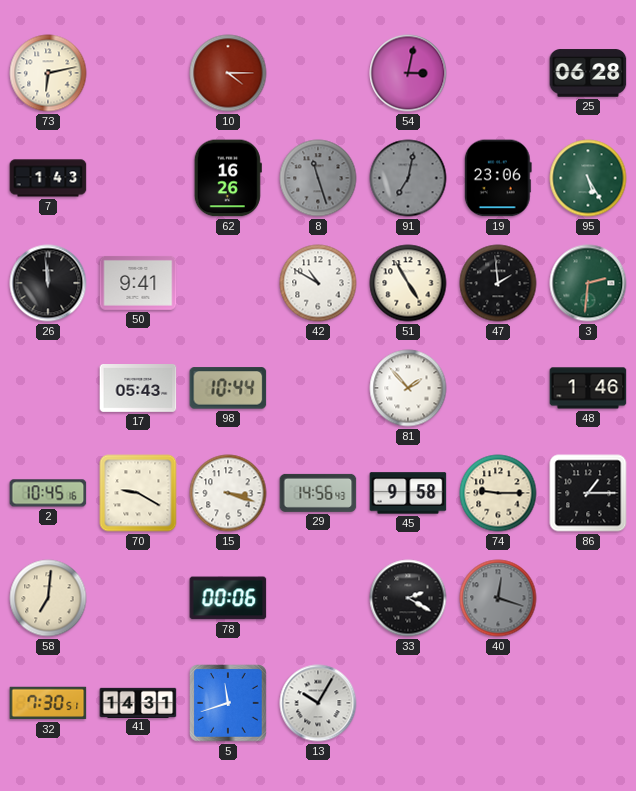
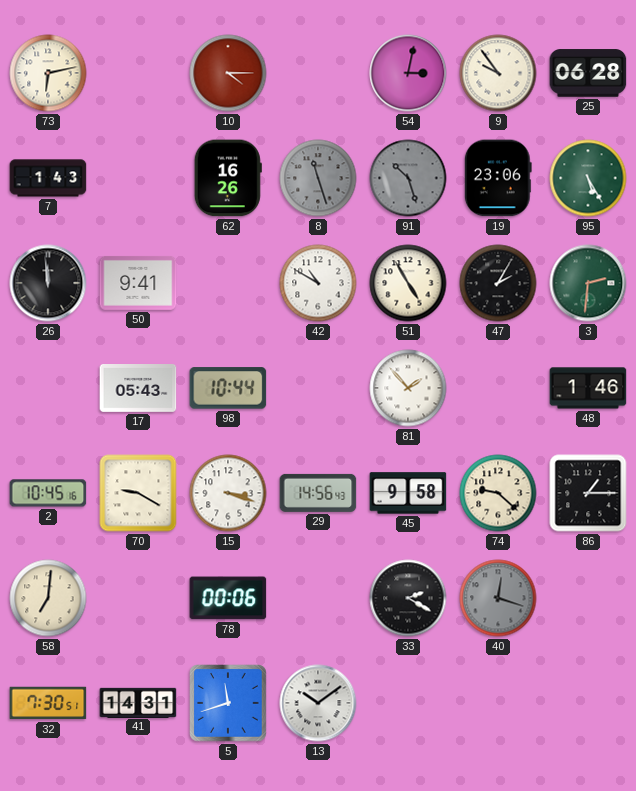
9: none -> 9:54
91: 7:02 -> 10:27
47: 1:59 -> 2:05
74: 9:15 -> 9:22
13: 10:05 -> 10:09
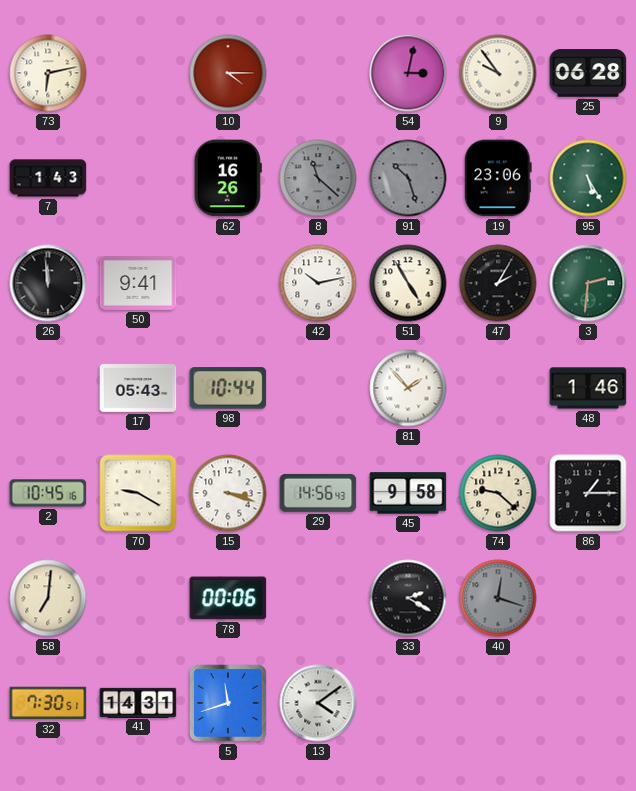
8: 11:27 -> 11:22
42: 10:50 -> 10:13
13: 10:09 -> 4:09
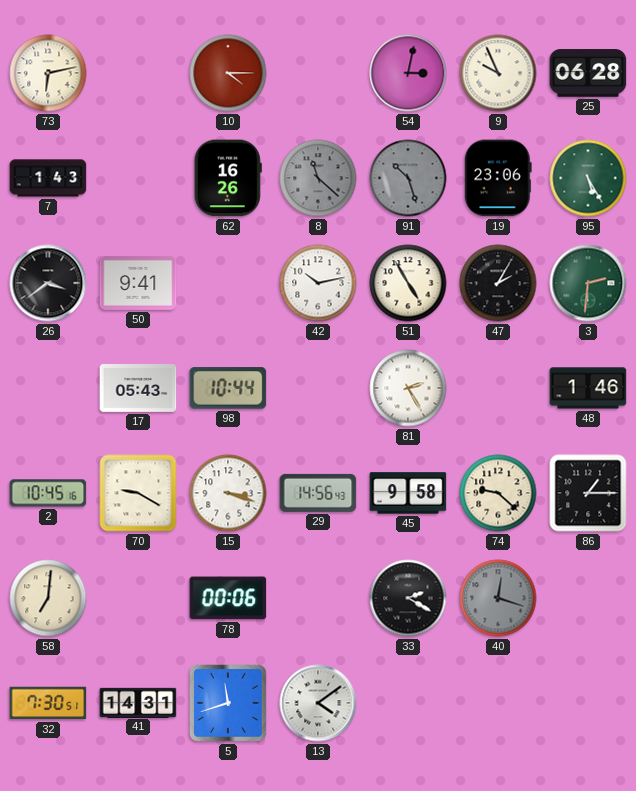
9: 9:54 -> 9:56
26: 11:59 -> 3:39
81: 1:53 -> 2:25
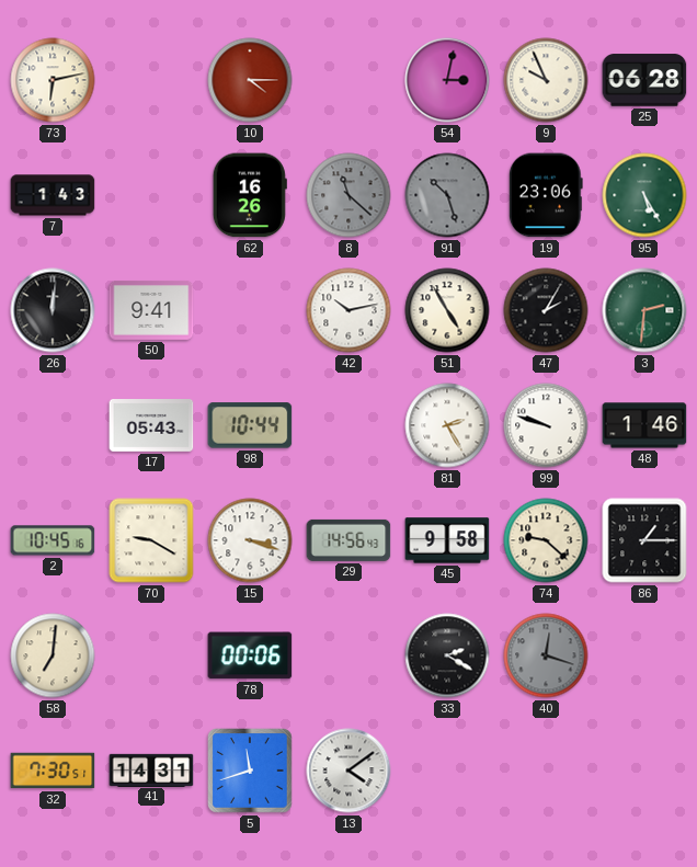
26: 3:39 -> 12:01
99: none -> 9:48
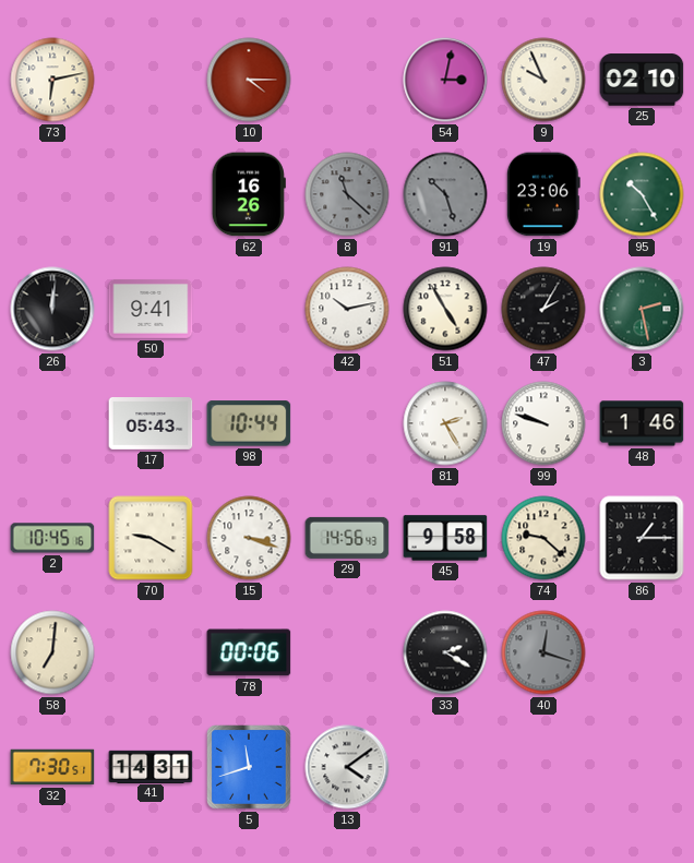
25: 06:28 -> 02:10
7: 1:43 -> none
95: 5:25 -> 10:25
3: 2:31 -> 2:28
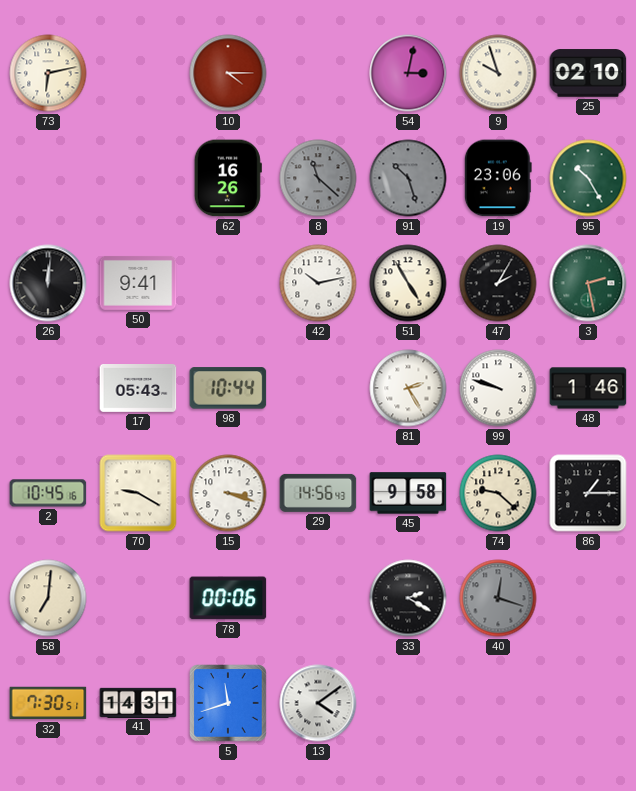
9: 9:56 -> 9:57
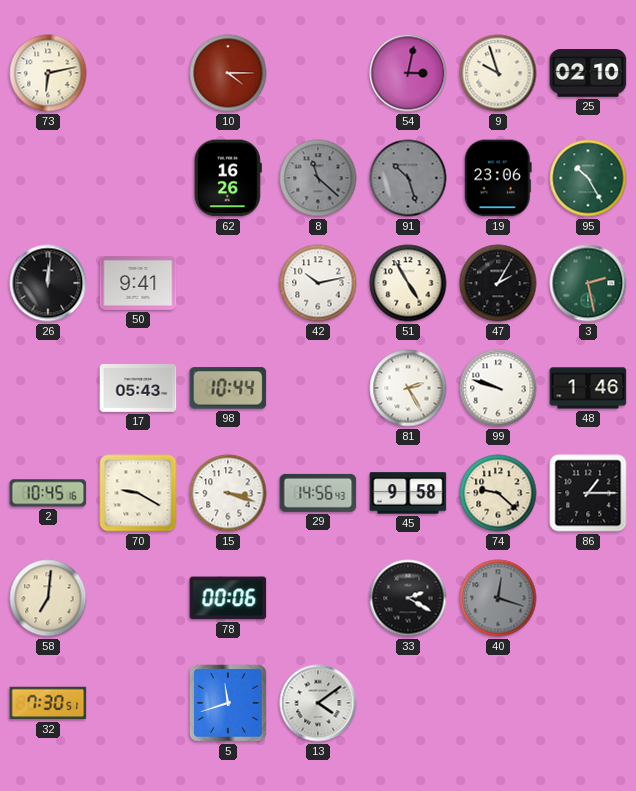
41: 14:31 -> none
